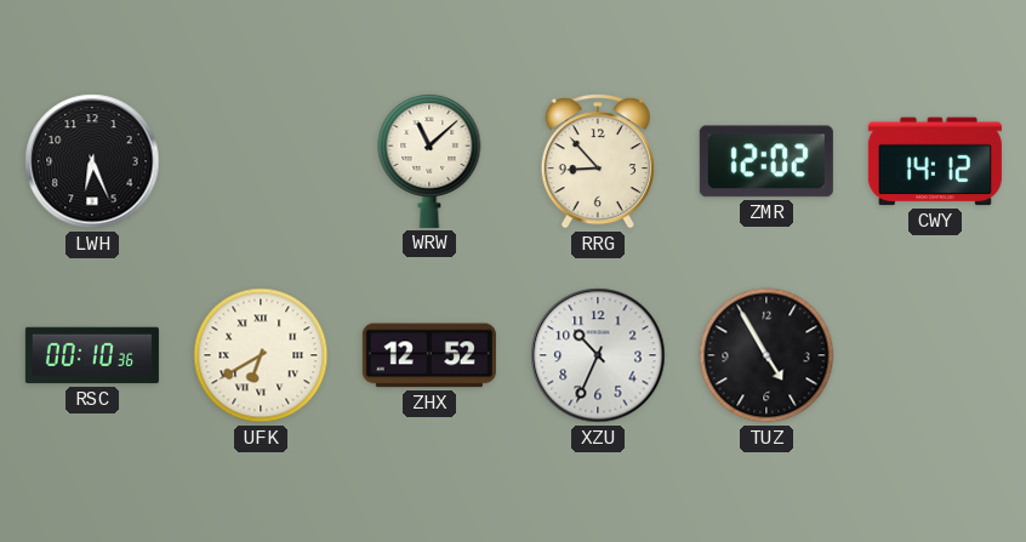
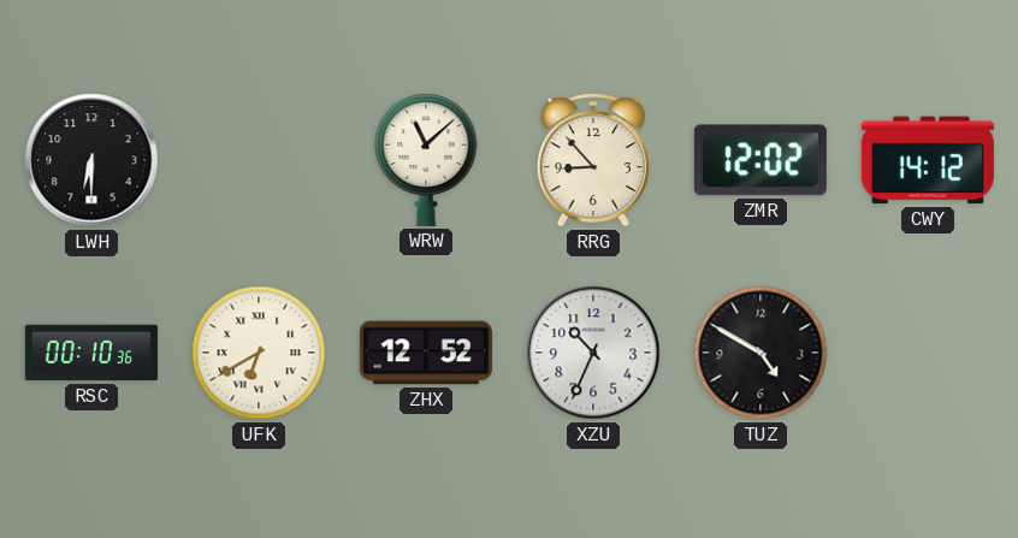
LWH: 6:26 -> 6:30
TUZ: 4:55 -> 4:50
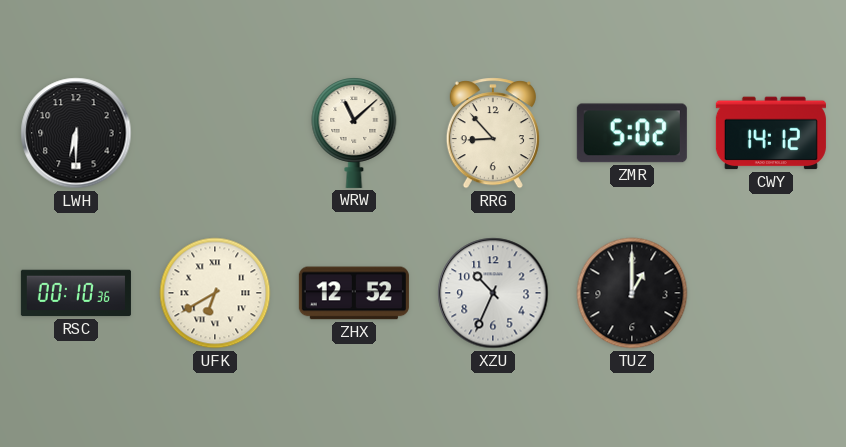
ZMR: 12:02 -> 5:02
TUZ: 4:50 -> 1:00
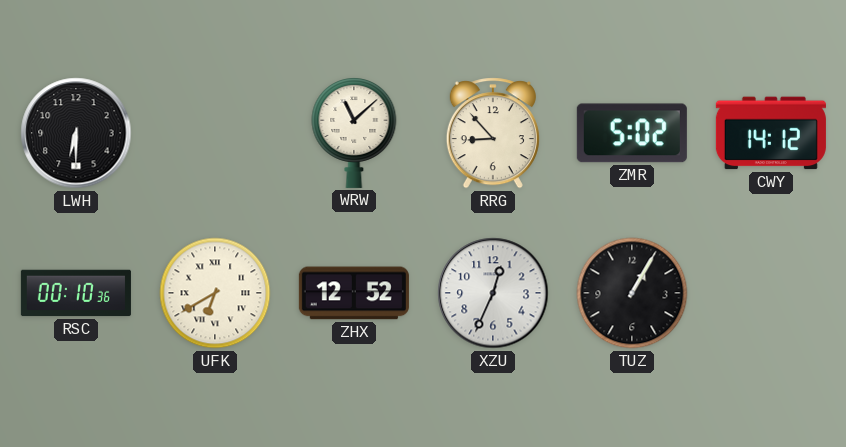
XZU: 10:34 -> 12:34
TUZ: 1:00 -> 1:05
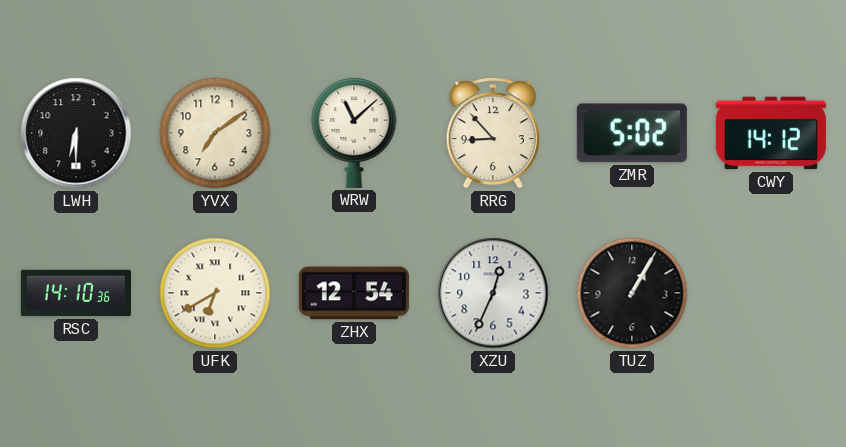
YVX: none -> 7:09
RSC: 00:10 -> 14:10
ZHX: 12:52 -> 12:54
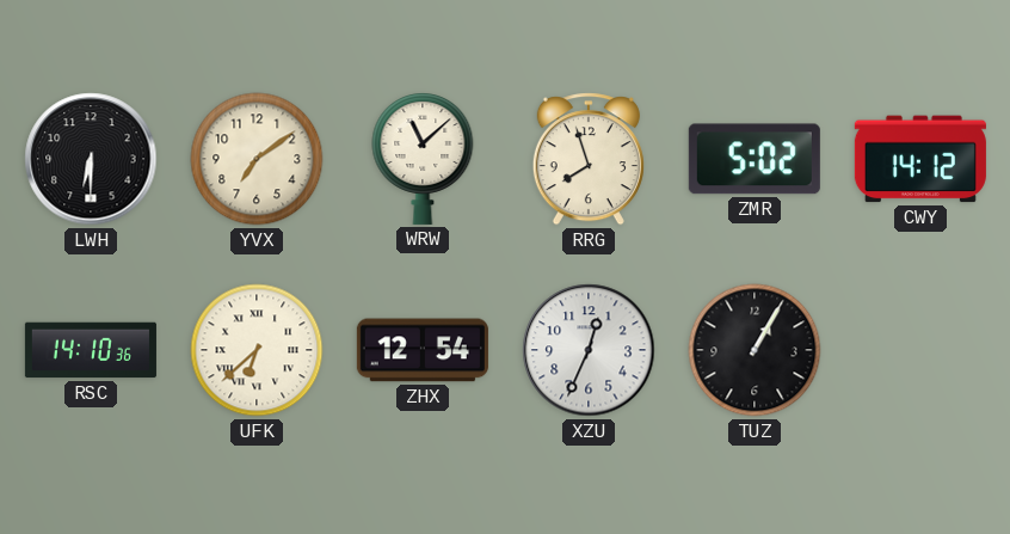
RRG: 8:53 -> 7:57
UFK: 6:40 -> 6:38
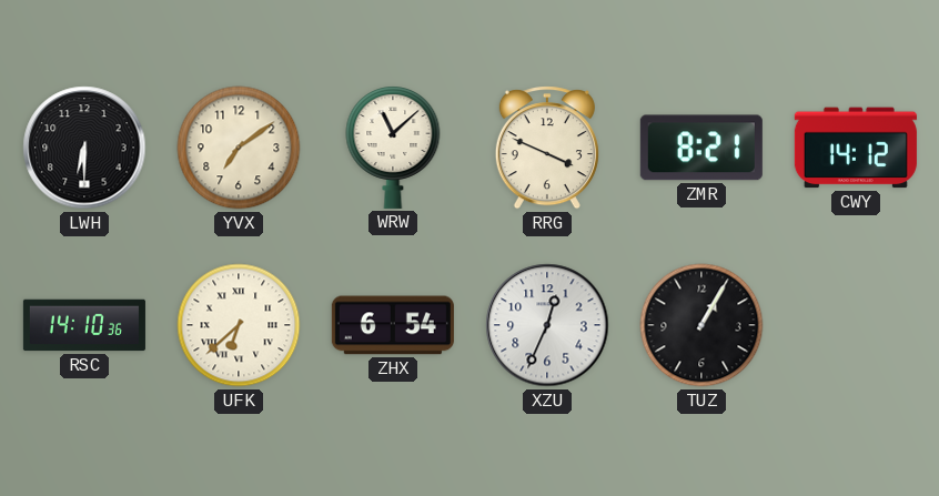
RRG: 7:57 -> 3:49
ZMR: 5:02 -> 8:21
ZHX: 12:54 -> 6:54
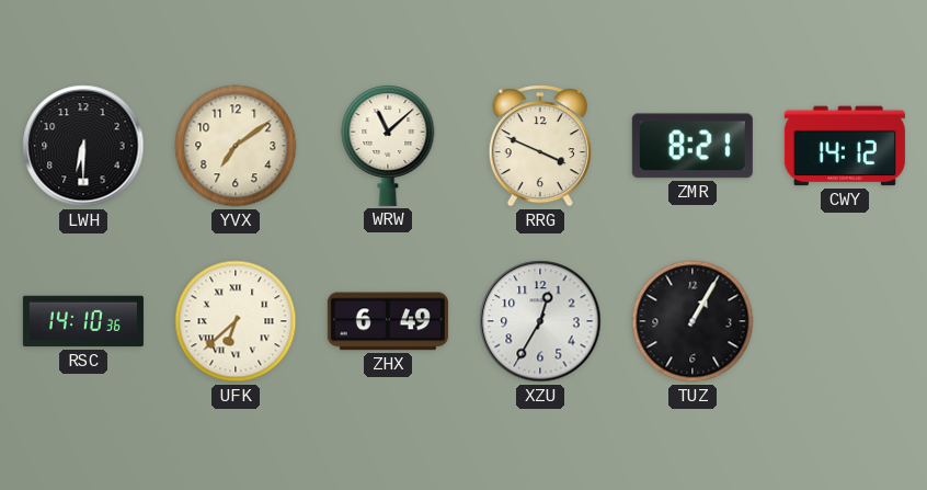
ZHX: 6:54 -> 6:49
XZU: 12:34 -> 12:35
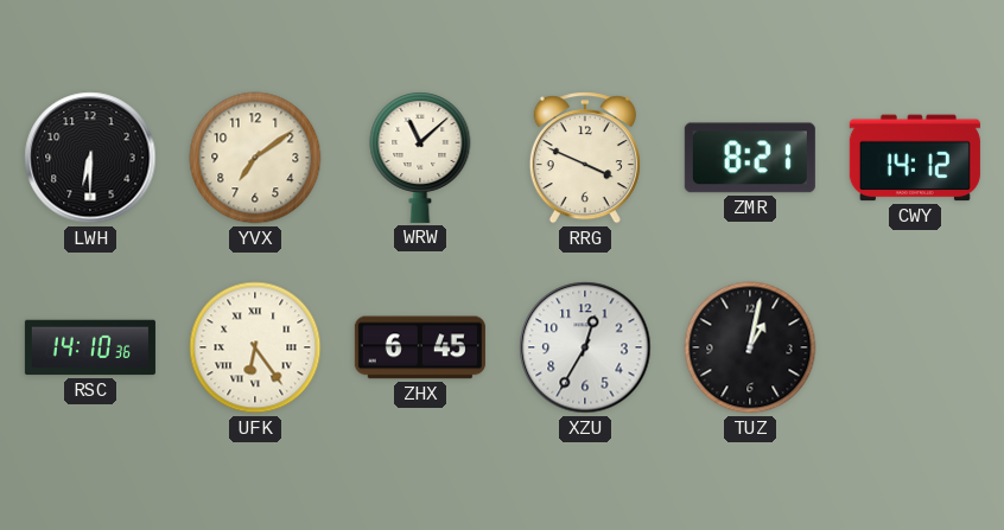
UFK: 6:38 -> 6:24
ZHX: 6:49 -> 6:45
TUZ: 1:05 -> 1:02
